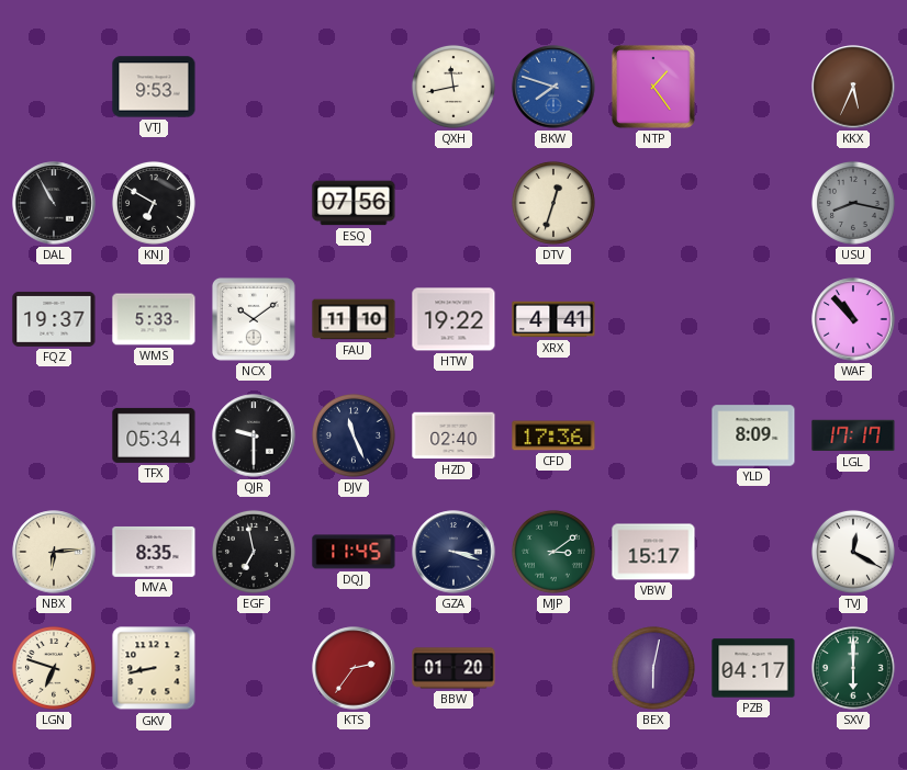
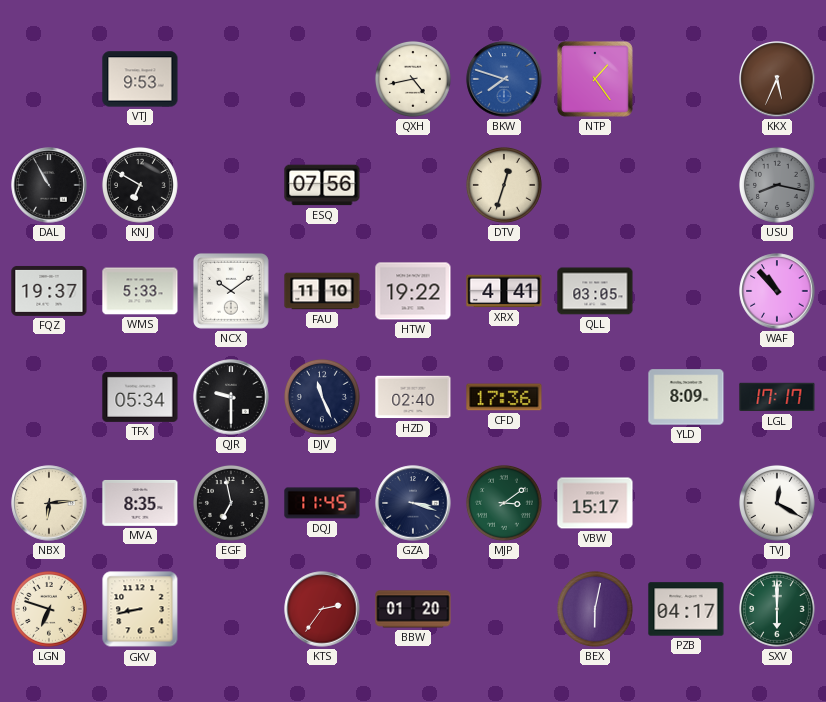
QXH: 11:43 -> 4:43
QLL: none -> 03:05
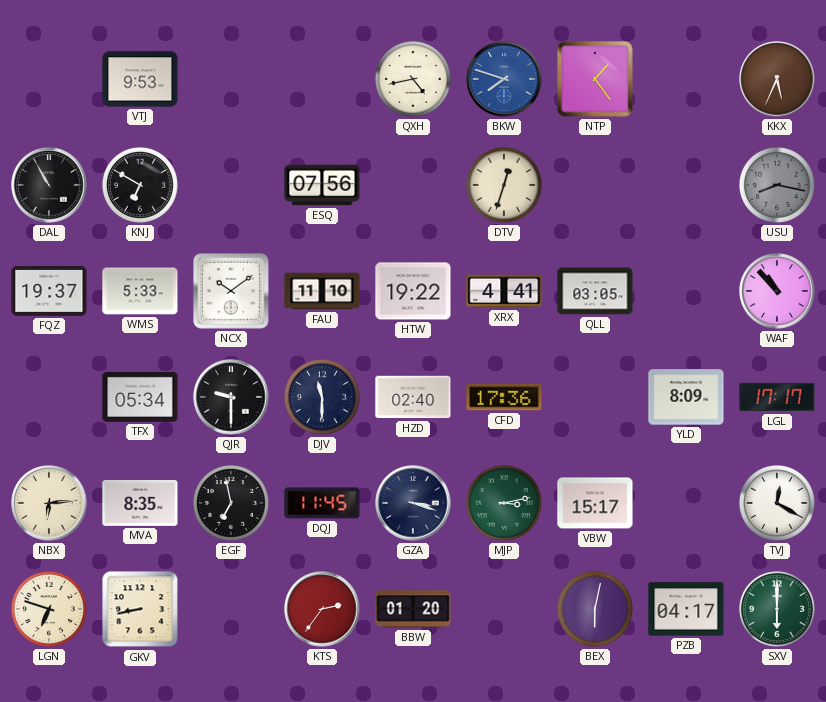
DJV: 11:26 -> 11:30
MJP: 3:09 -> 3:13
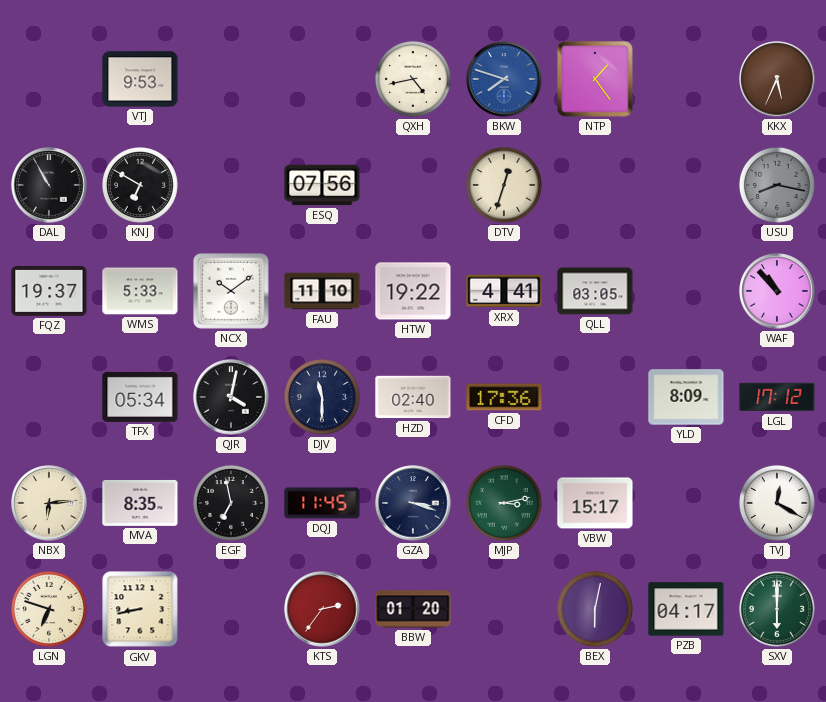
QJR: 9:30 -> 4:02
LGL: 17:17 -> 17:12
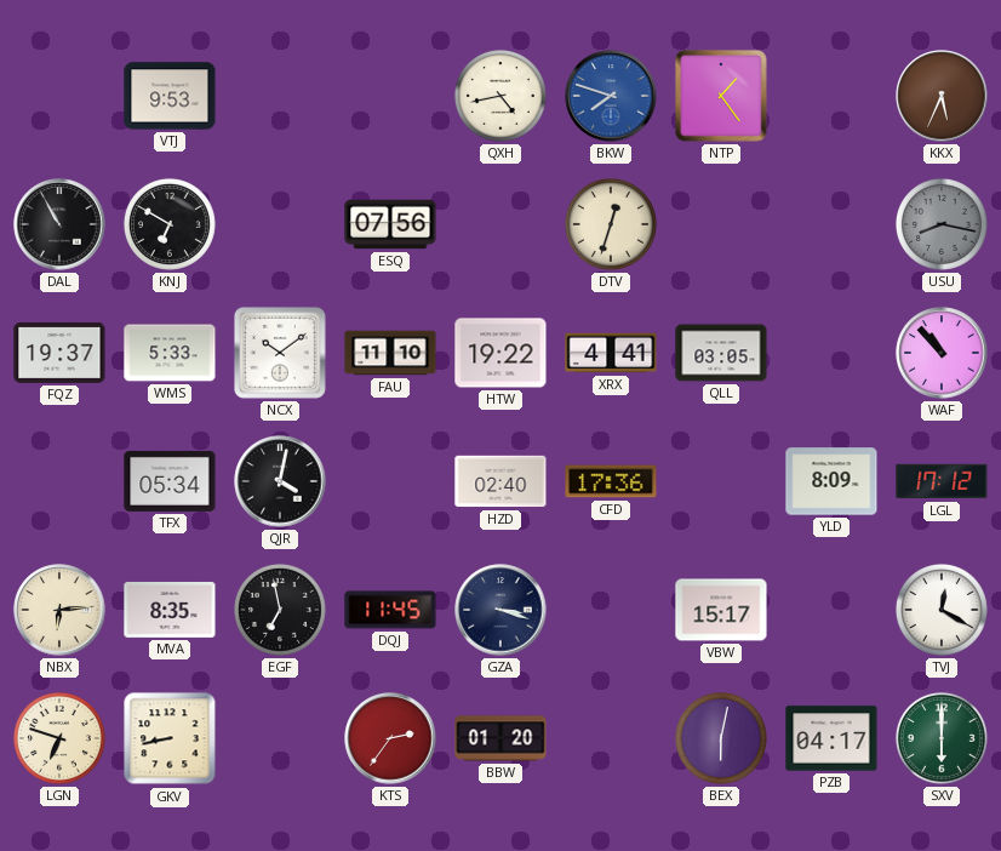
DJV: 11:30 -> none
MJP: 3:13 -> none
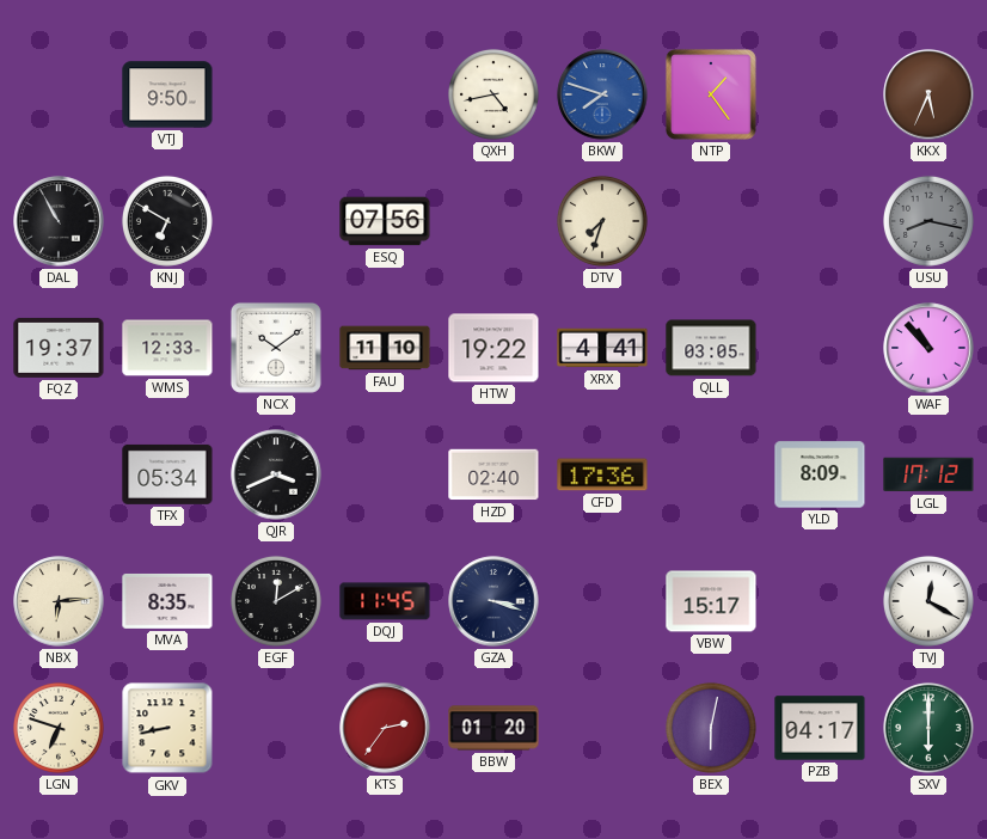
VTJ: 9:53 -> 9:50
DTV: 12:33 -> 7:33
WMS: 5:33 -> 12:33
QJR: 4:02 -> 3:41
EGF: 6:58 -> 12:10
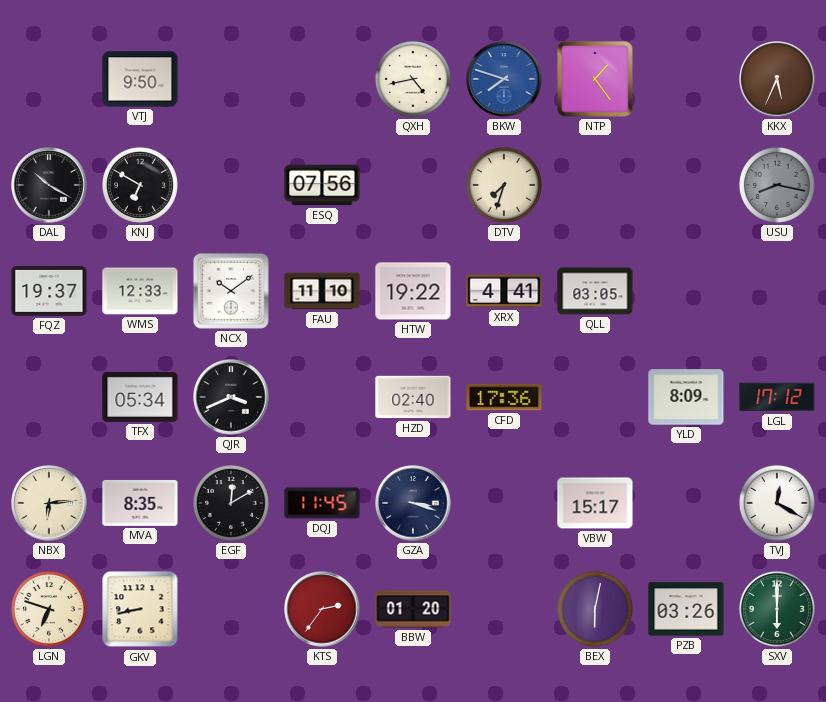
DAL: 10:55 -> 10:20
WAF: 10:53 -> none
PZB: 04:17 -> 03:26
